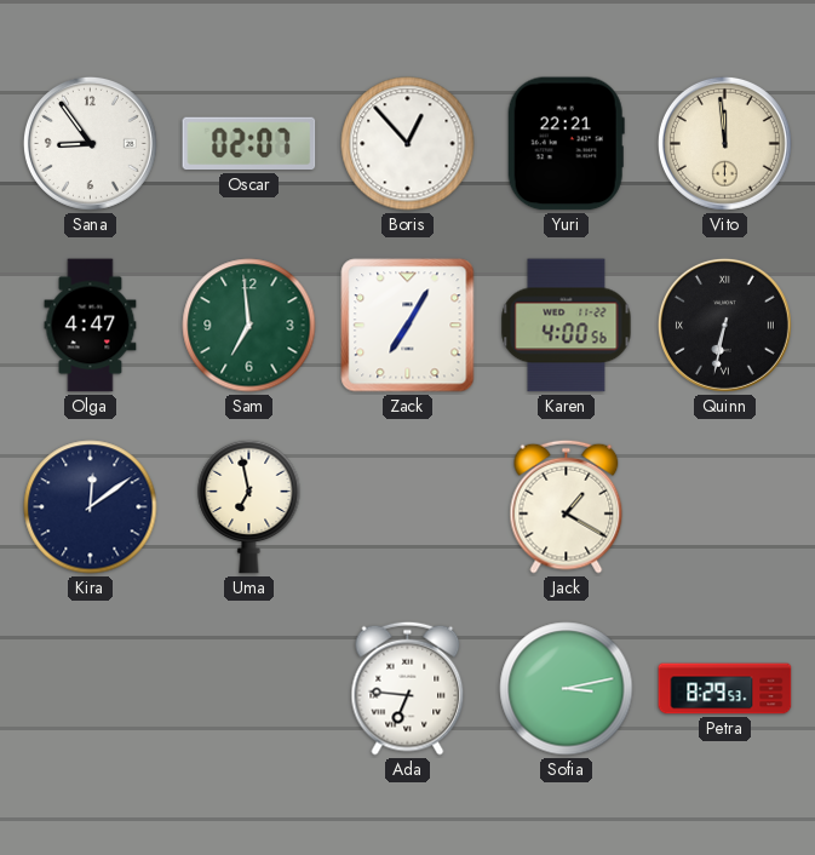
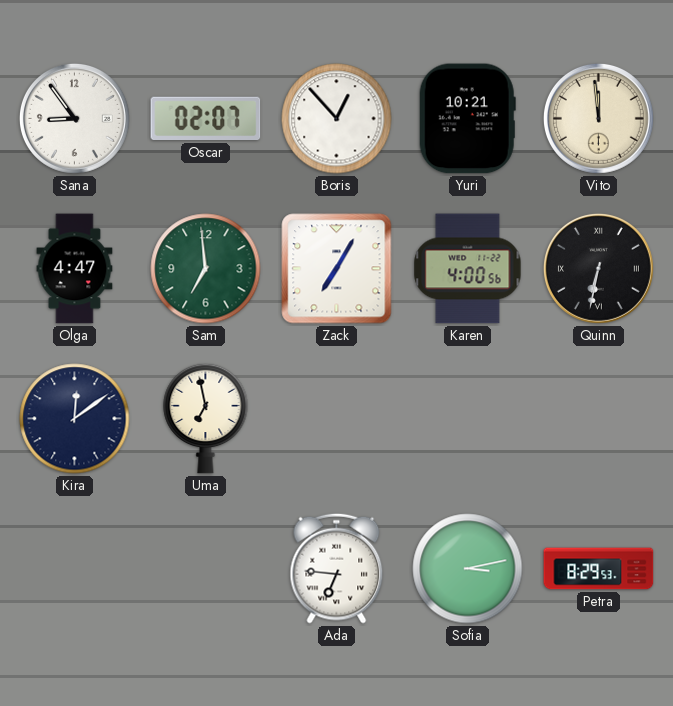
Yuri: 22:21 -> 10:21
Jack: 1:20 -> none
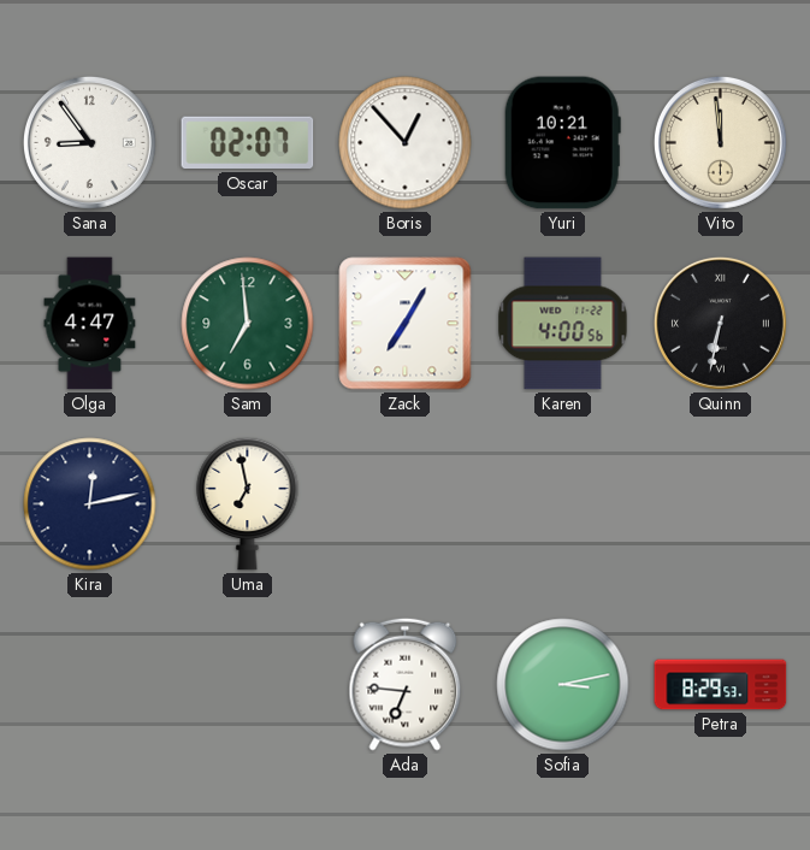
Kira: 12:09 -> 12:13
